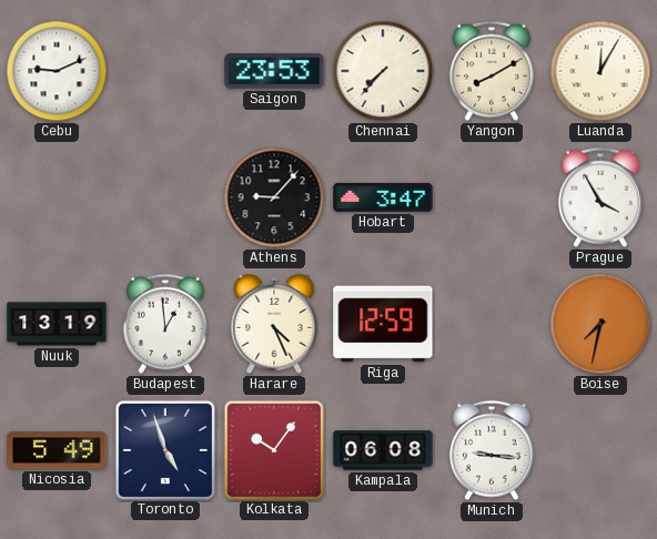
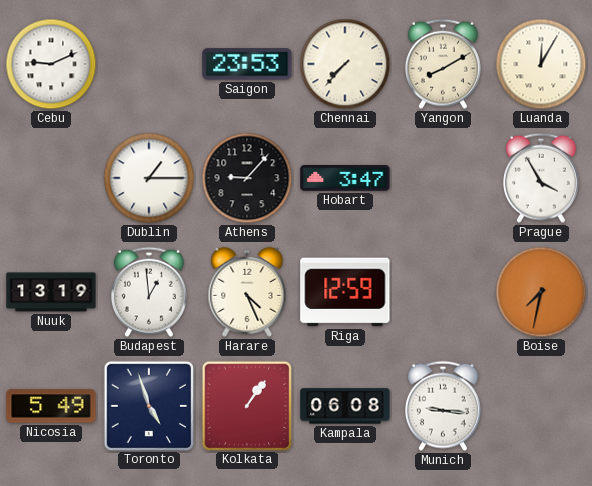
Dublin: none -> 1:15
Kolkata: 10:06 -> 1:06
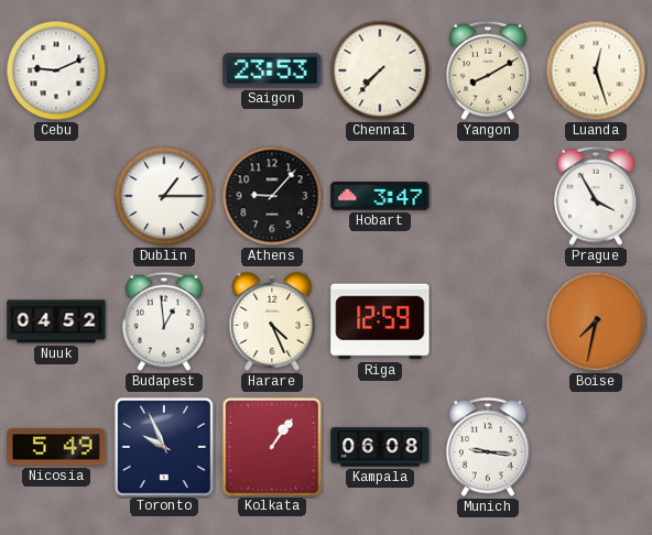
Luanda: 12:05 -> 12:27
Nuuk: 13:19 -> 04:52
Toronto: 4:57 -> 9:56
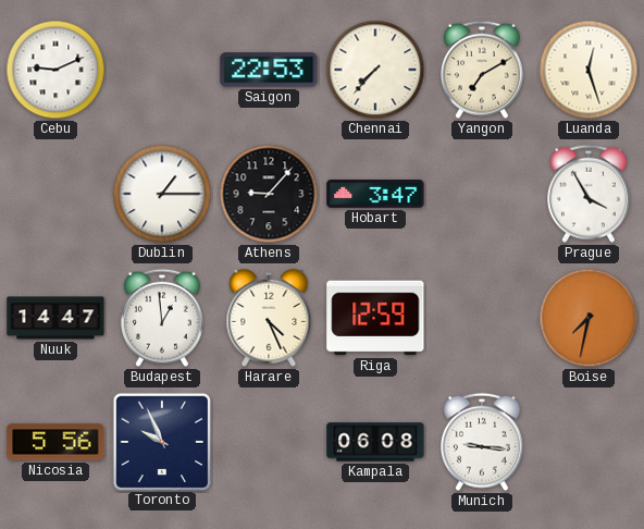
Saigon: 23:53 -> 22:53
Yangon: 8:10 -> 7:10
Nuuk: 04:52 -> 14:47
Nicosia: 5:49 -> 5:56
Kolkata: 1:06 -> none
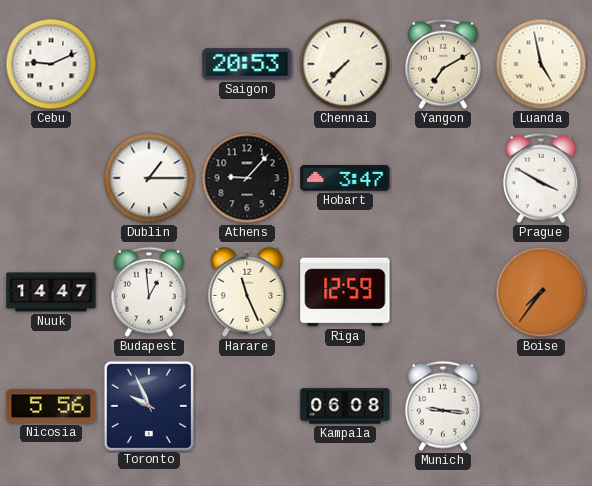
Saigon: 22:53 -> 20:53
Luanda: 12:27 -> 4:58
Prague: 3:55 -> 3:50
Harare: 4:26 -> 11:26
Boise: 7:32 -> 7:36
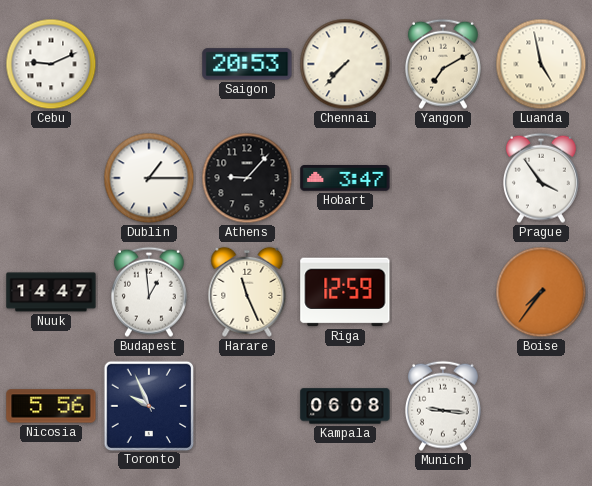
Prague: 3:50 -> 3:54
